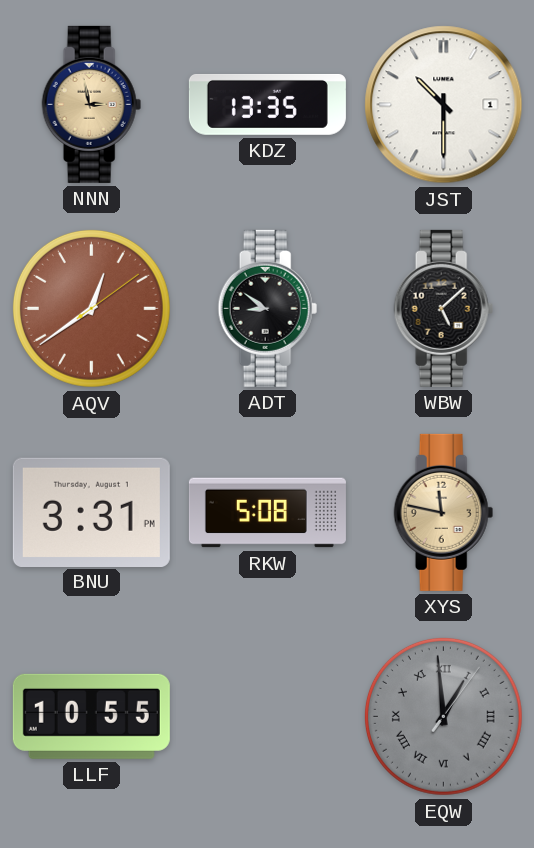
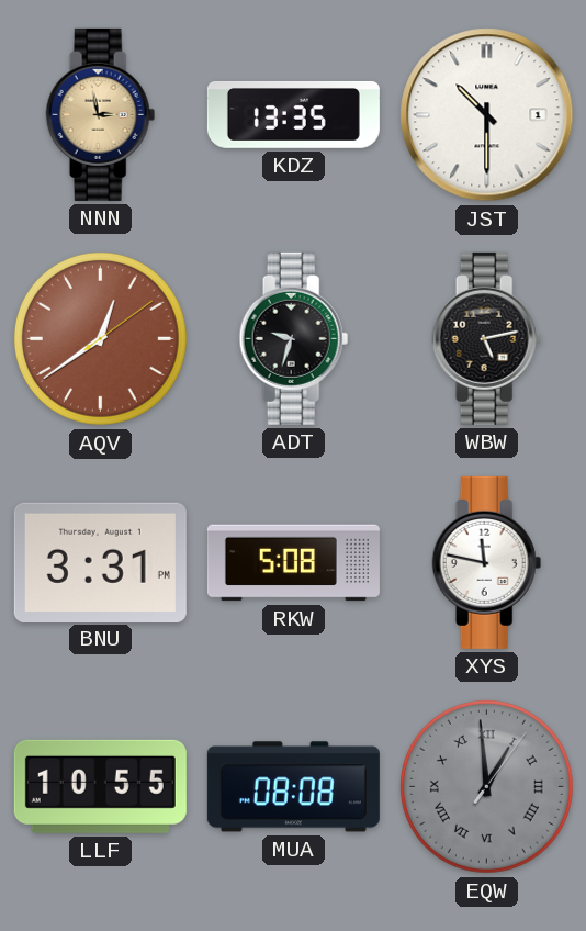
ADT: 8:51 -> 9:33
WBW: 5:08 -> 5:13
XYS dial: champagne -> white
MUA: none -> 08:08
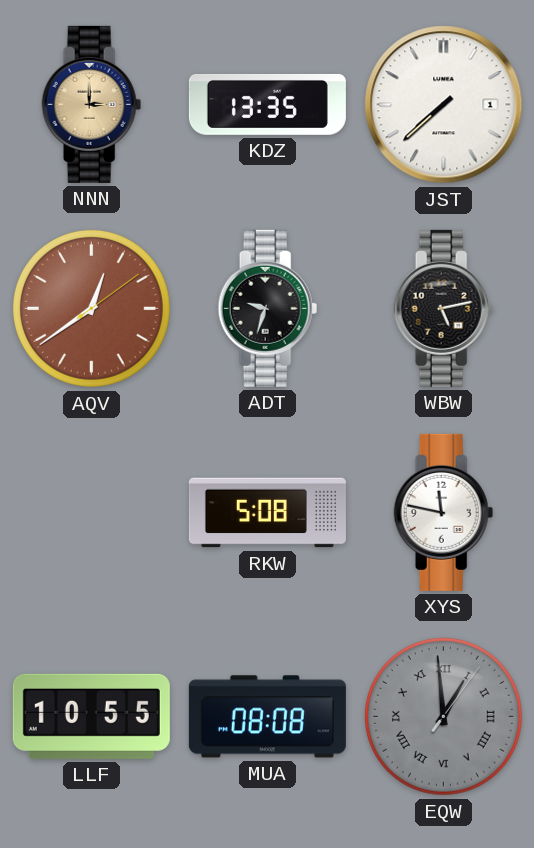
NNN: 2:58 -> 3:00
JST: 10:30 -> 7:38
BNU: 3:31 -> none
